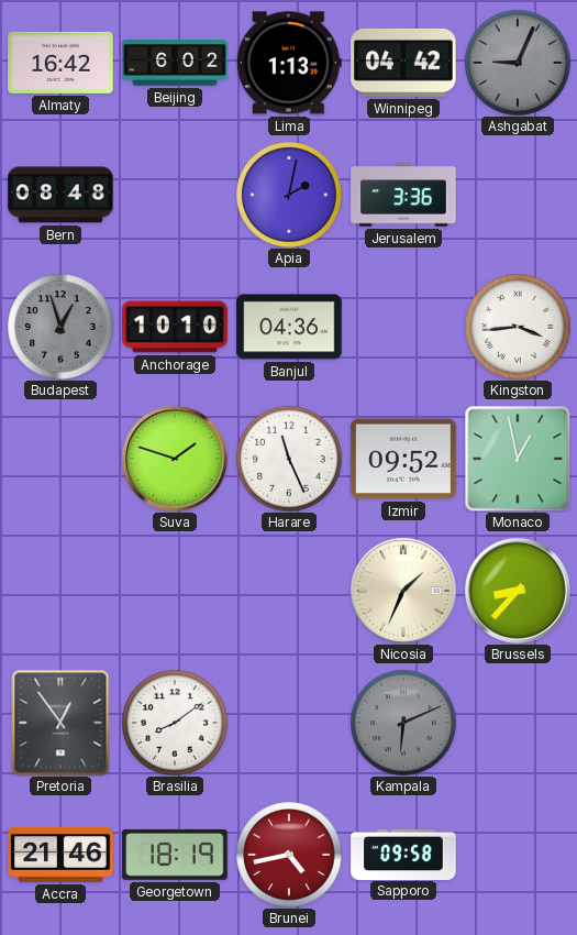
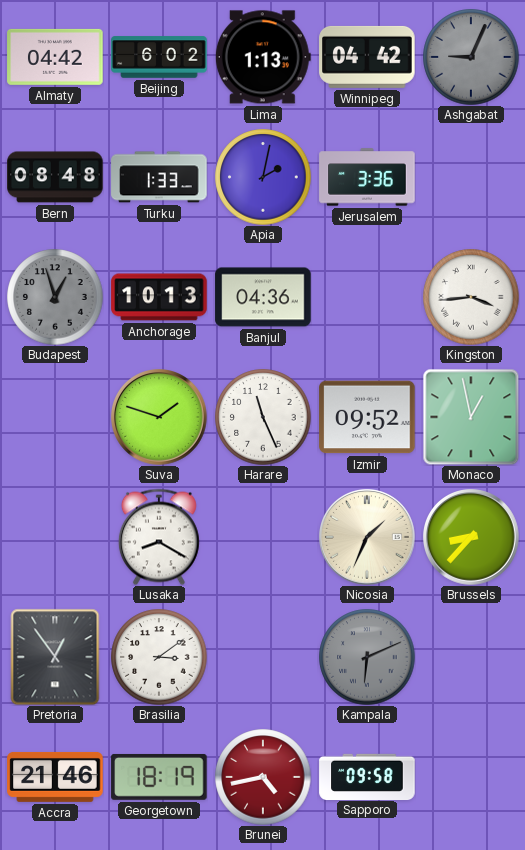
Almaty: 16:42 -> 04:42
Turku: none -> 1:33
Anchorage: 10:10 -> 10:13
Lusaka: none -> 8:20
Brasilia: 8:09 -> 3:09
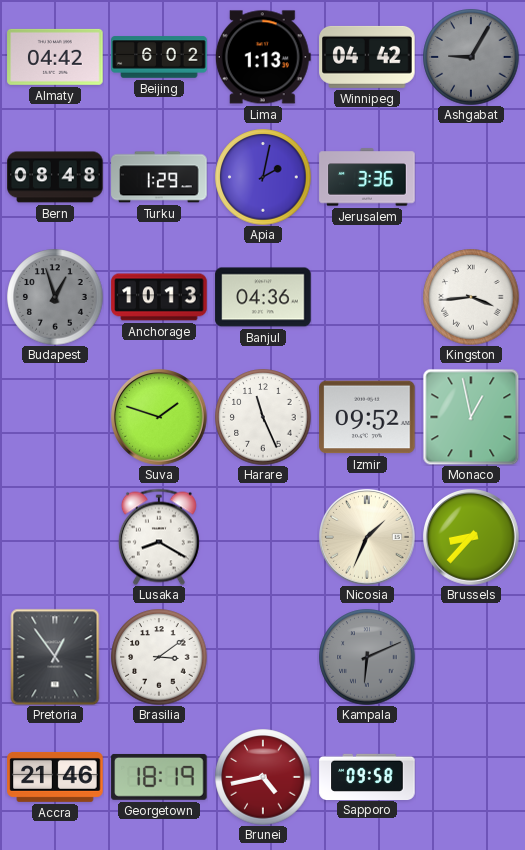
Ashgabat: 9:04 -> 9:05
Turku: 1:33 -> 1:29
